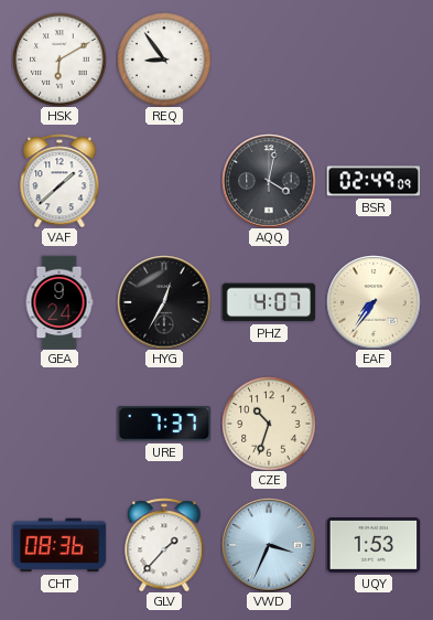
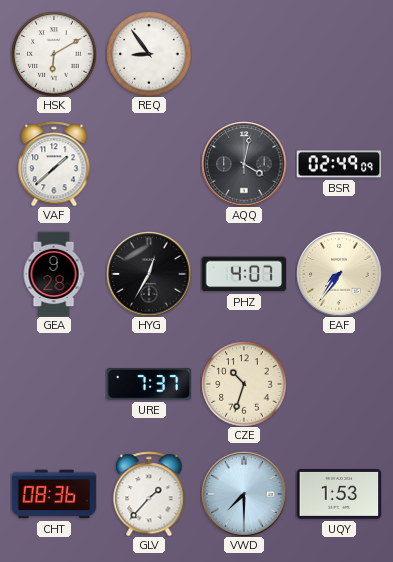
GEA: 9:24 -> 9:28
VWD: 3:34 -> 7:30
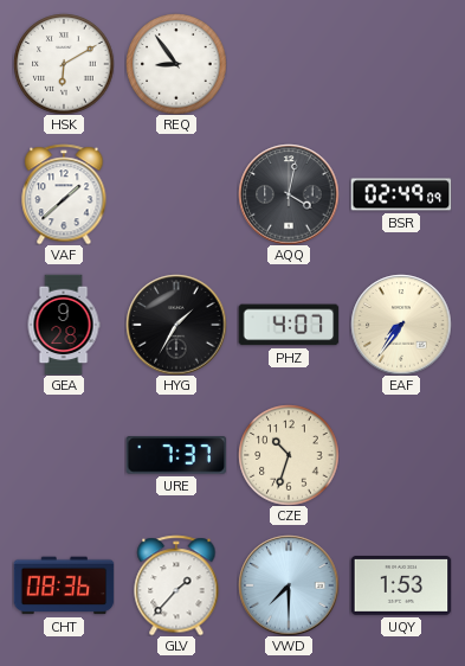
HYG: 12:35 -> 1:35
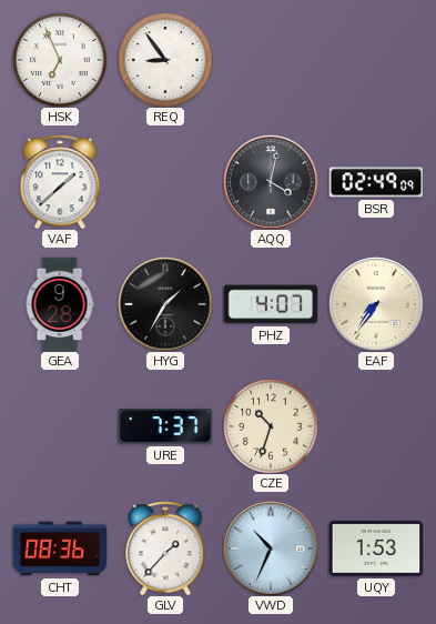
HSK: 6:10 -> 6:56
VWD: 7:30 -> 10:34
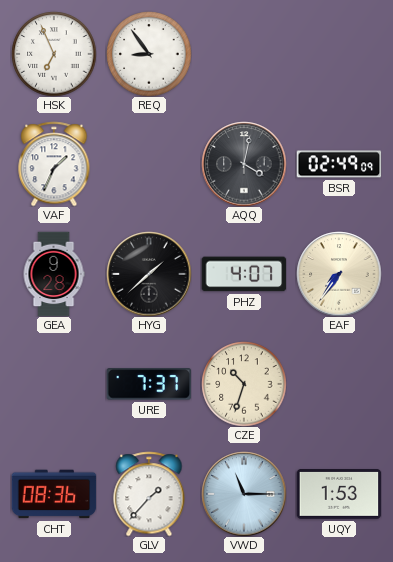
VAF: 1:38 -> 1:34
HYG: 1:35 -> 1:38
VWD: 10:34 -> 11:15
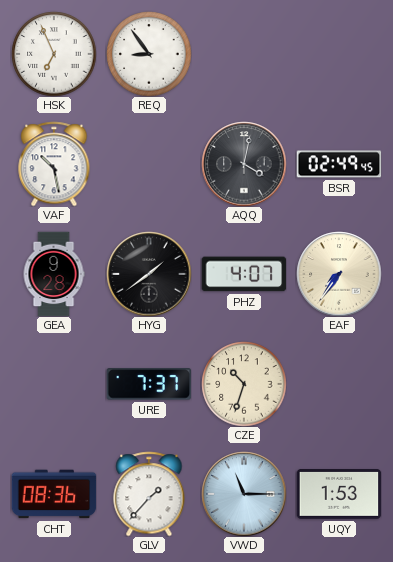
VAF: 1:34 -> 10:28
BSR: 02:49:09 -> 02:49:45
HYG: 1:38 -> 1:39
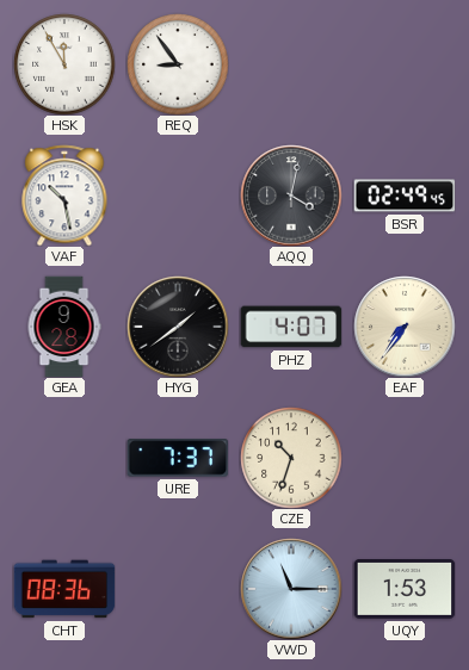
HSK: 6:56 -> 11:55
GLV: 1:37 -> none
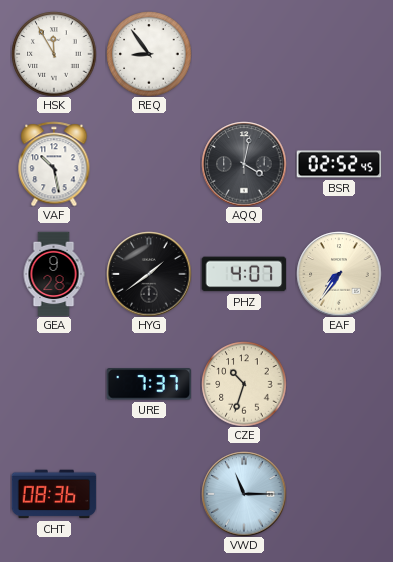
BSR: 02:49 -> 02:52
UQY: 1:53 -> none
